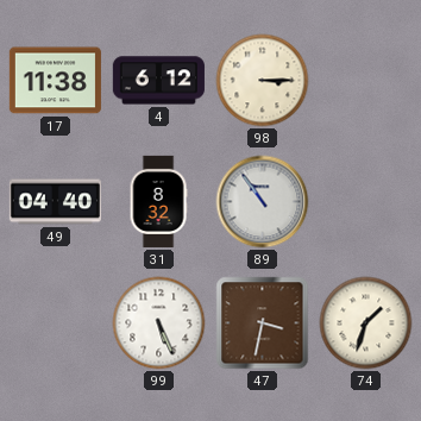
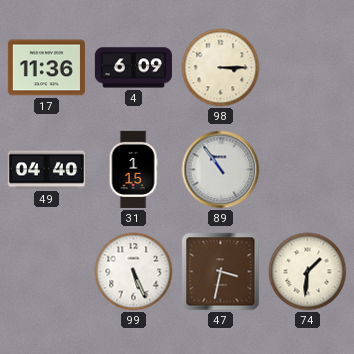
17: 11:38 -> 11:36
4: 6:12 -> 6:09
31: 8:32 -> 1:15
74: 1:33 -> 1:31
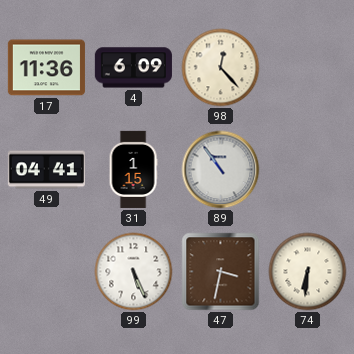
98: 3:15 -> 12:23
49: 04:40 -> 04:41
74: 1:31 -> 6:31
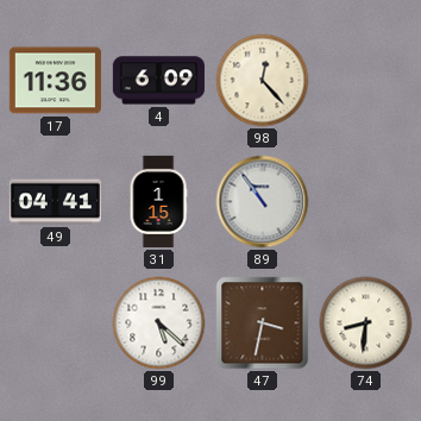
99: 5:26 -> 5:22
74: 6:31 -> 8:31
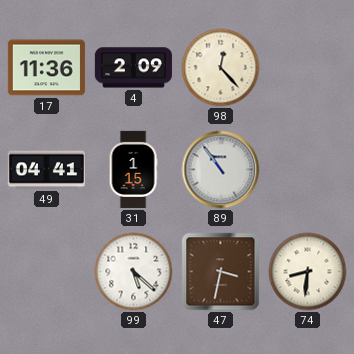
4: 6:09 -> 2:09
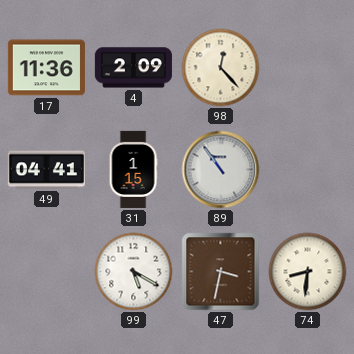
99: 5:22 -> 5:20
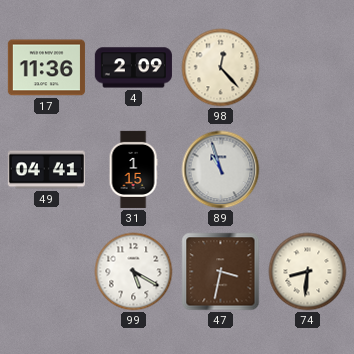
89: 10:54 -> 10:57
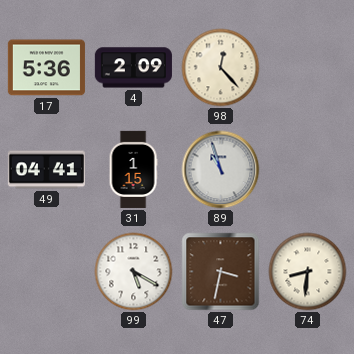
17: 11:36 -> 5:36
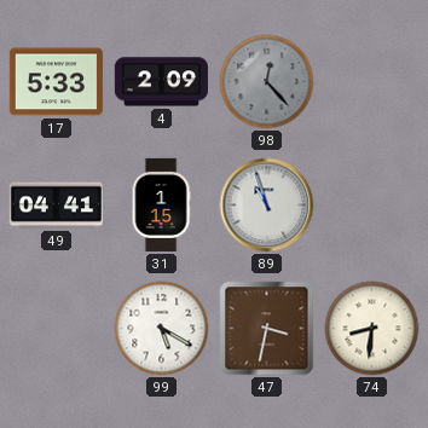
17: 5:36 -> 5:33
98 dial: cream -> grey
